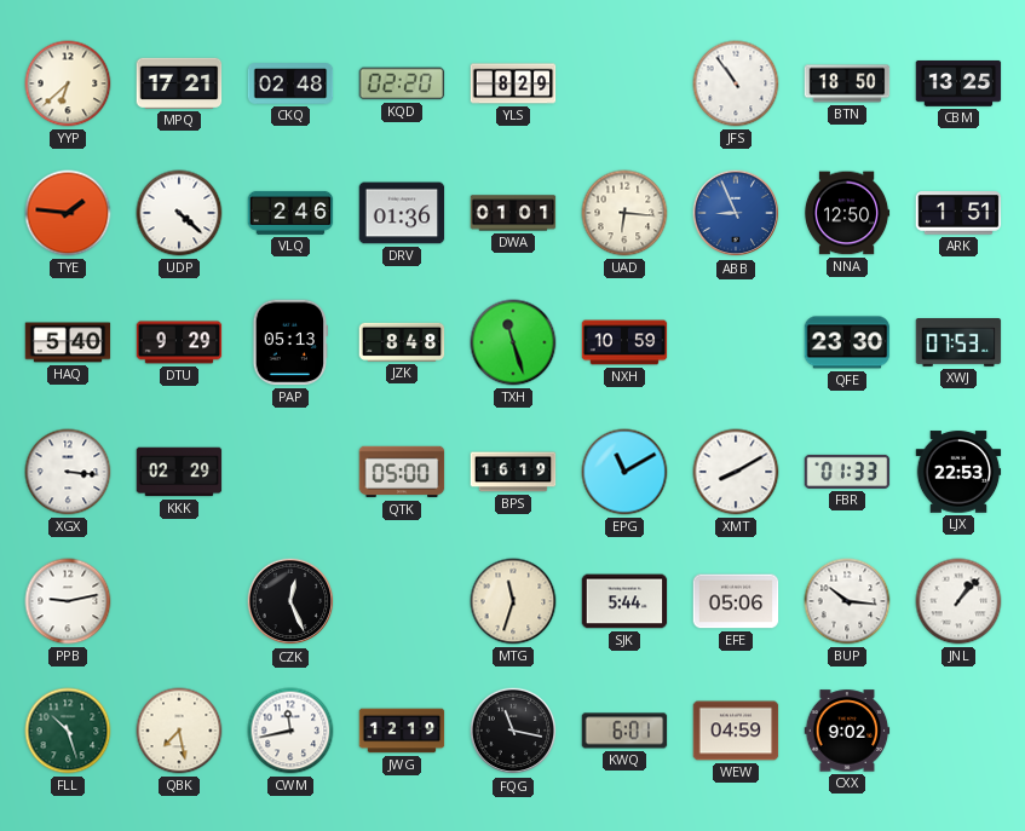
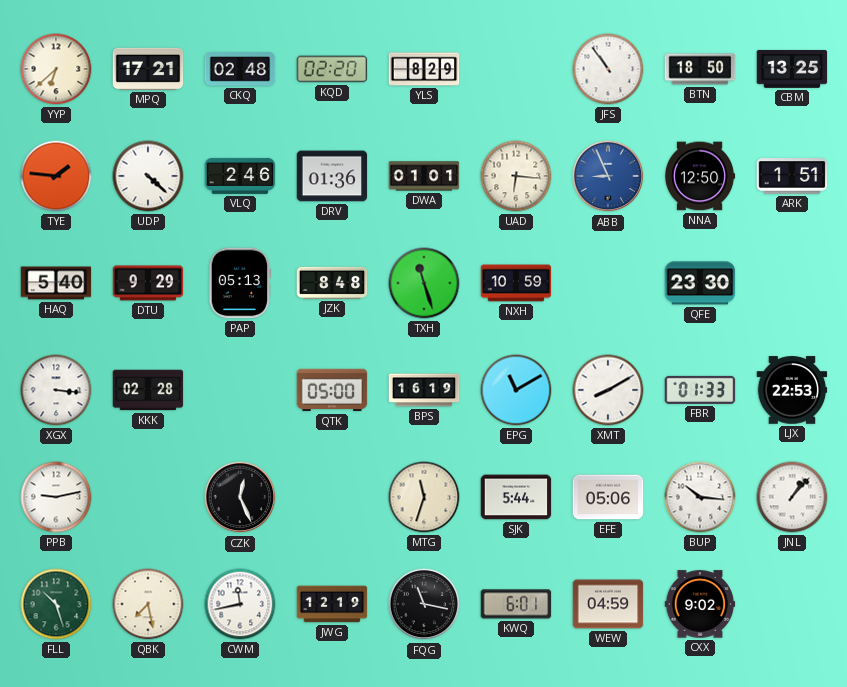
XWJ: 07:53 -> none
KKK: 02:29 -> 02:28
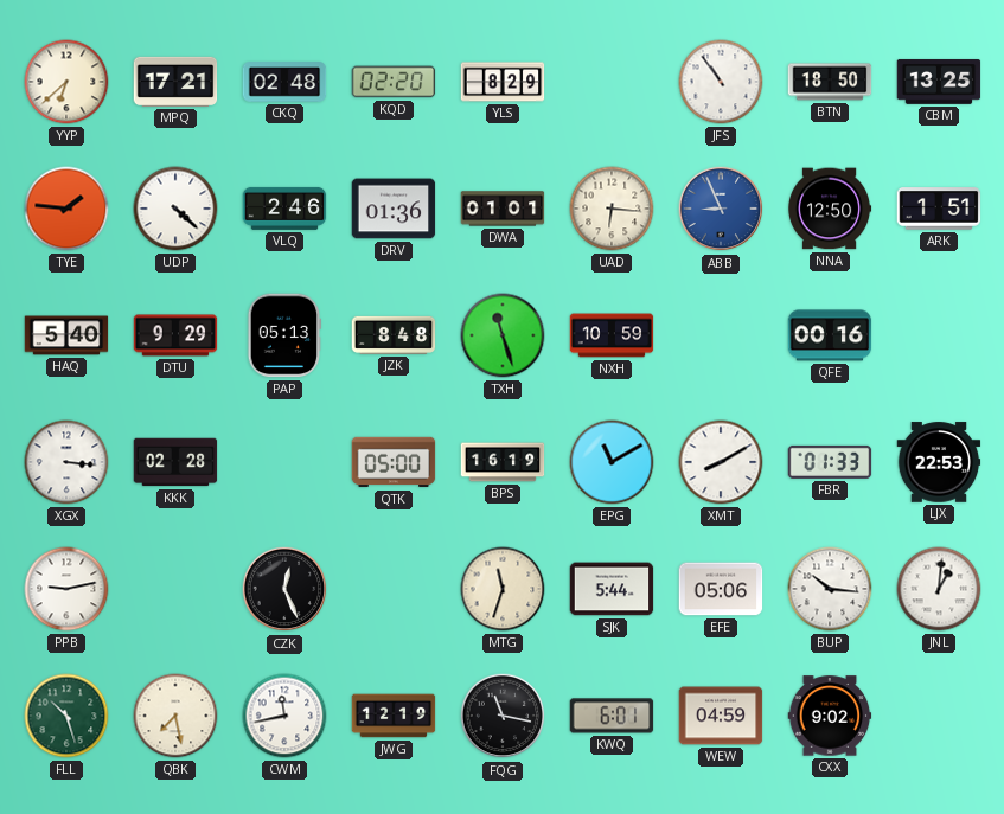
QFE: 23:30 -> 00:16
JNL: 1:07 -> 1:01
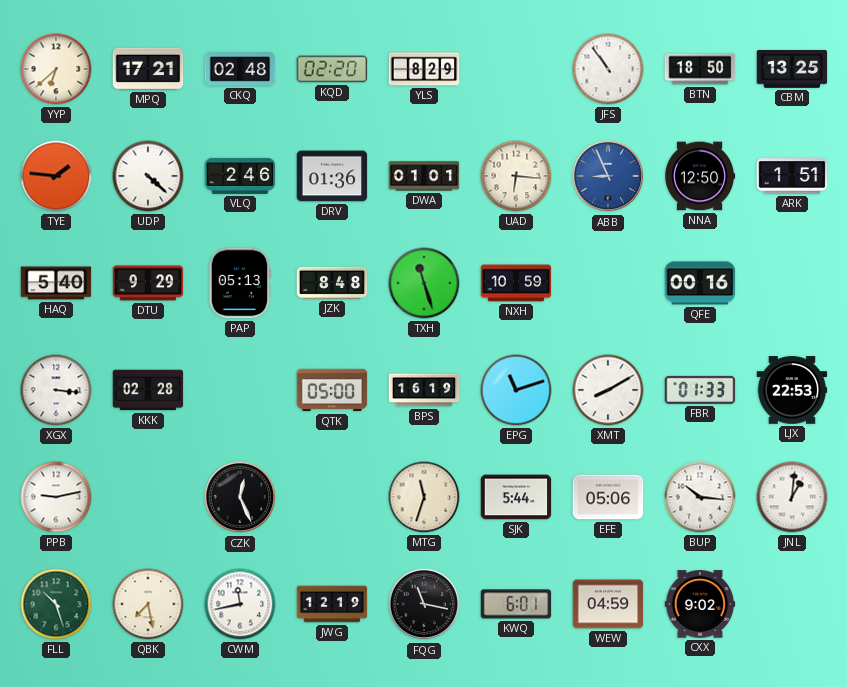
EPG: 11:10 -> 11:12
